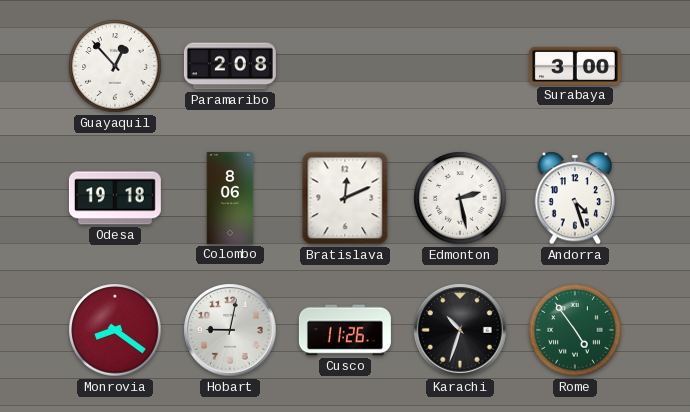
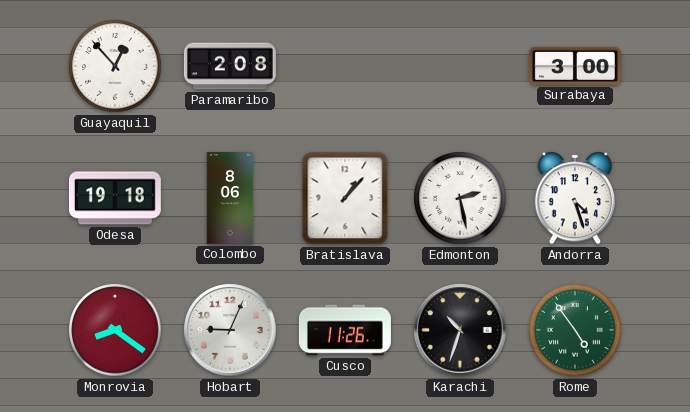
Bratislava: 12:11 -> 1:07
Hobart: 9:02 -> 9:04
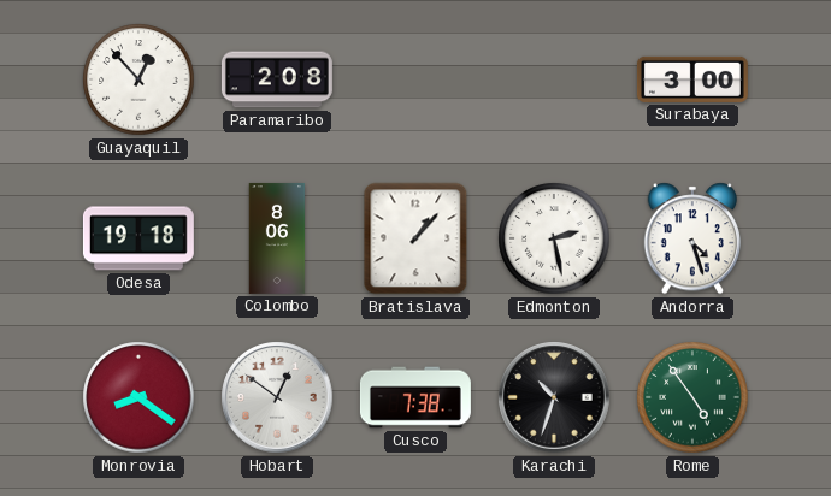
Hobart: 9:04 -> 12:51
Cusco: 11:26 -> 7:38
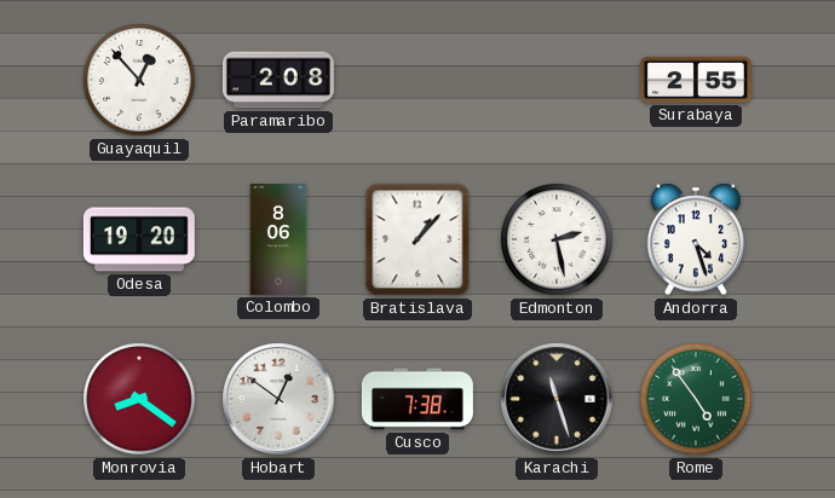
Surabaya: 3:00 -> 2:55
Odesa: 19:18 -> 19:20
Karachi: 10:33 -> 11:27
